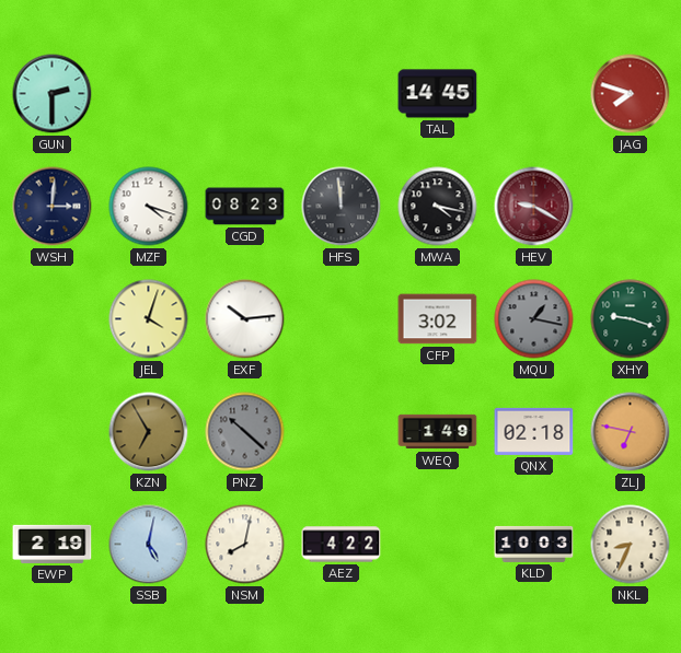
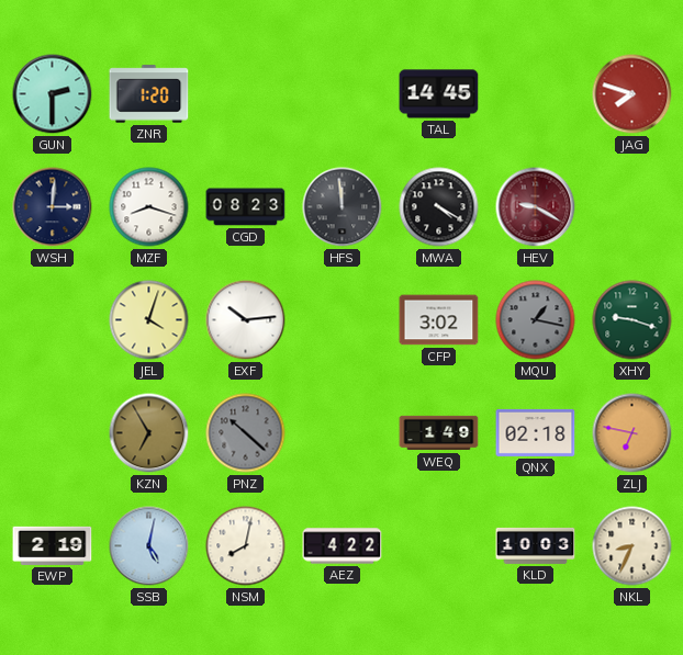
ZNR: none -> 1:20
MZF: 4:18 -> 8:18
MWA: 4:17 -> 4:20
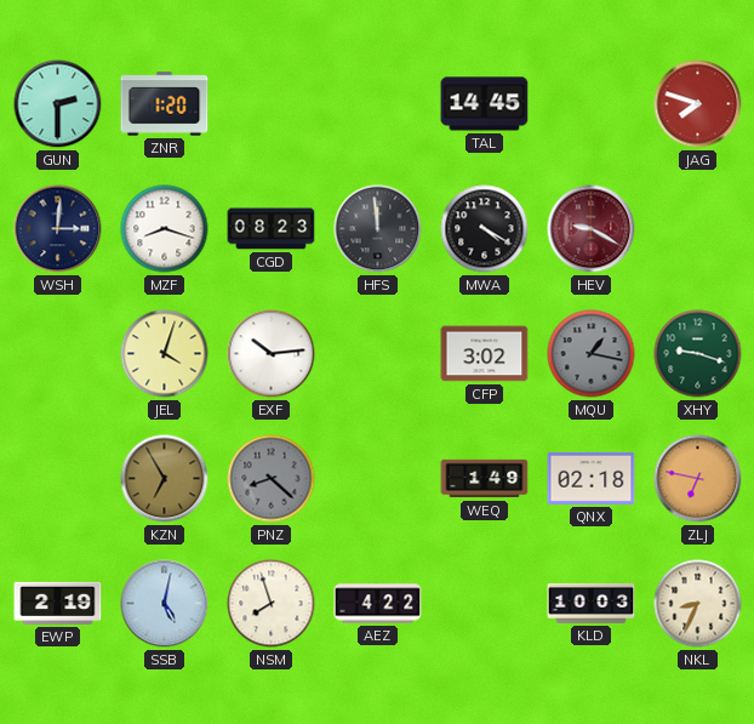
PNZ: 10:22 -> 8:22
NSM: 8:02 -> 7:57
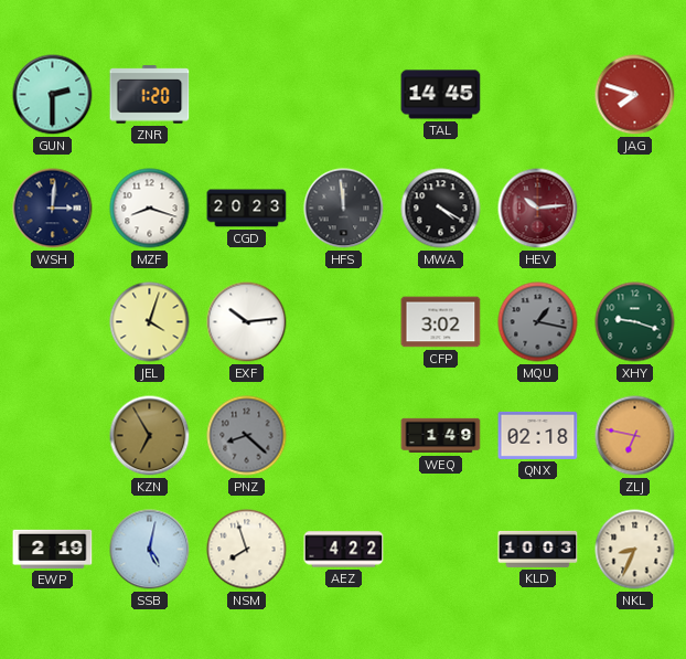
CGD: 08:23 -> 20:23
HEV: 9:20 -> 10:14
